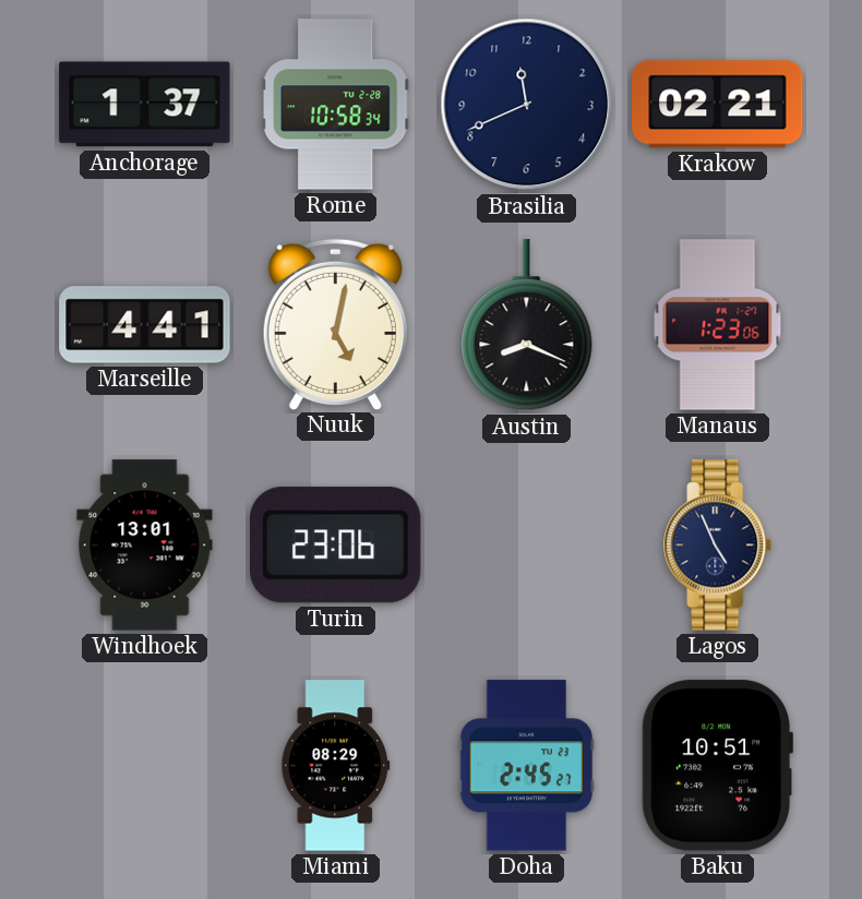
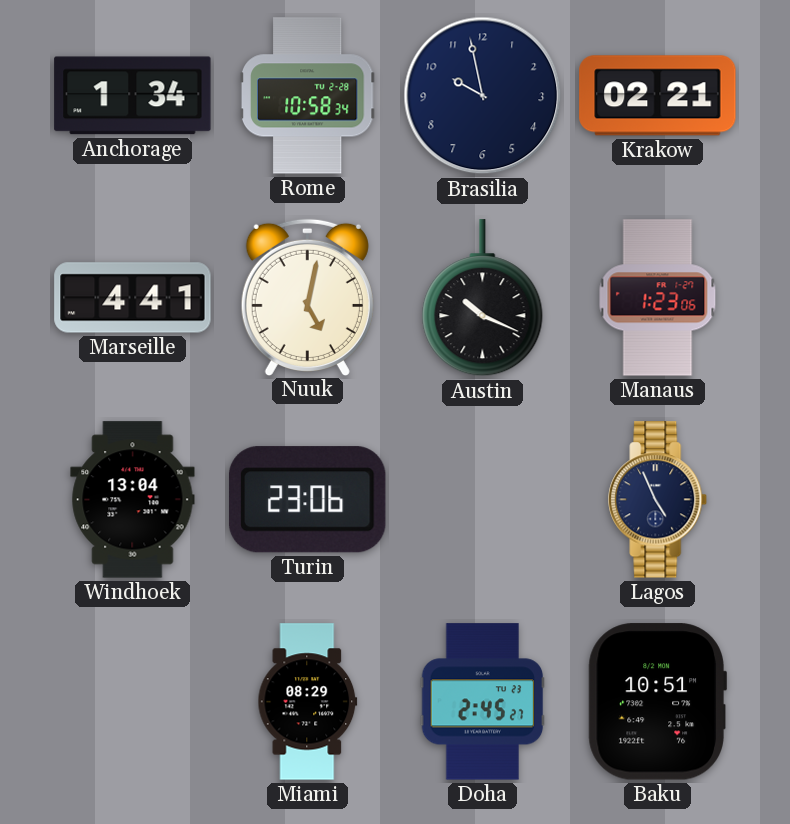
Anchorage: 1:37 -> 1:34
Brasilia: 11:41 -> 9:58
Austin: 8:19 -> 10:19
Windhoek: 13:01 -> 13:04
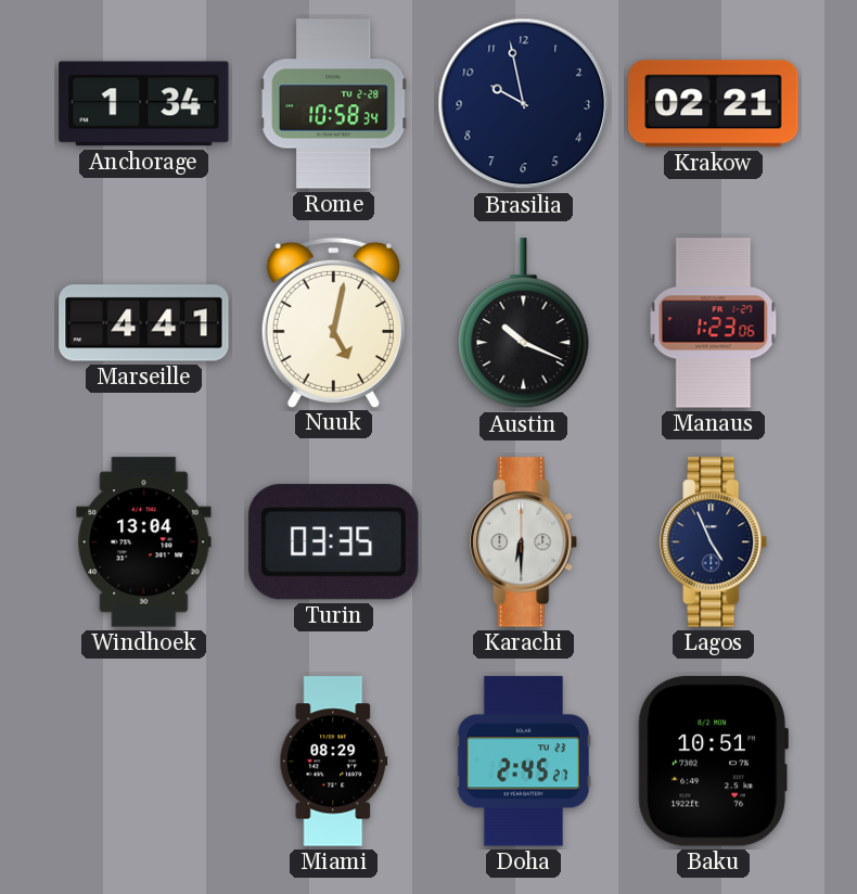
Turin: 23:06 -> 03:35
Karachi: none -> 6:30
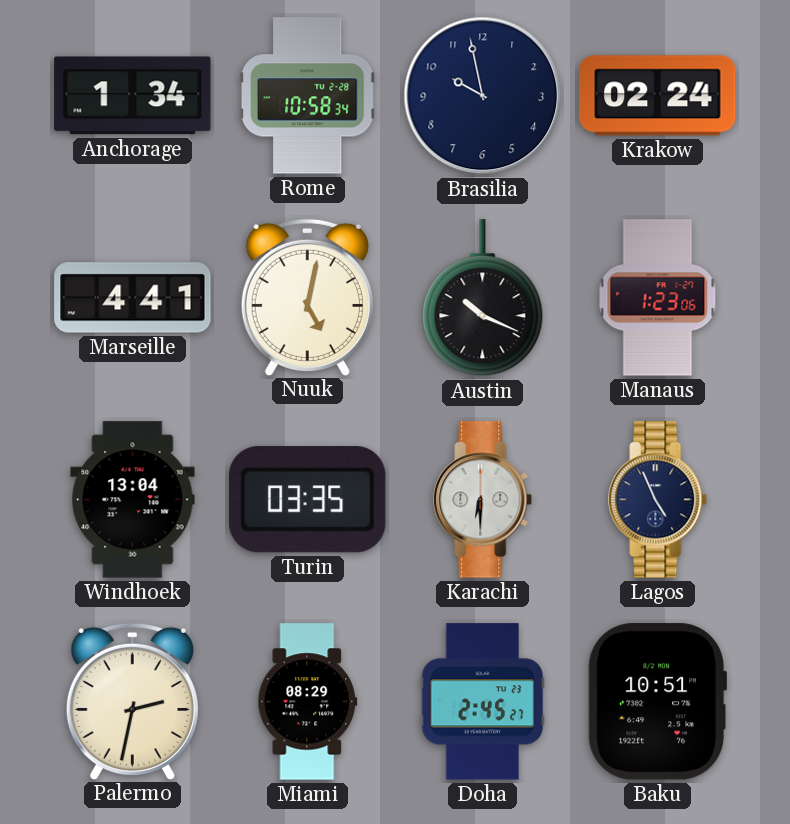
Krakow: 02:21 -> 02:24
Palermo: none -> 2:32
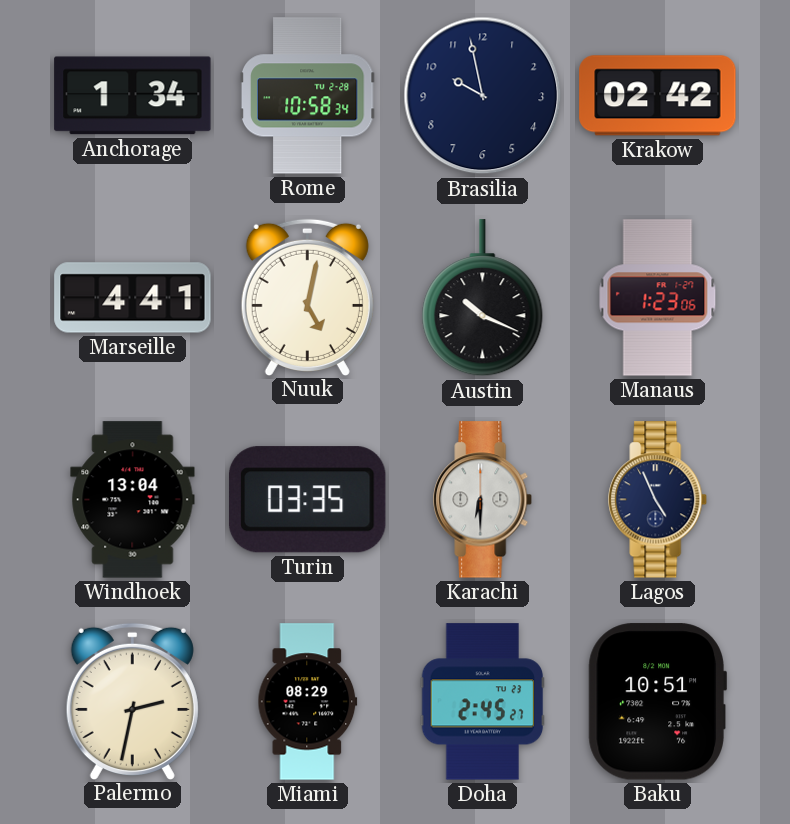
Krakow: 02:24 -> 02:42
